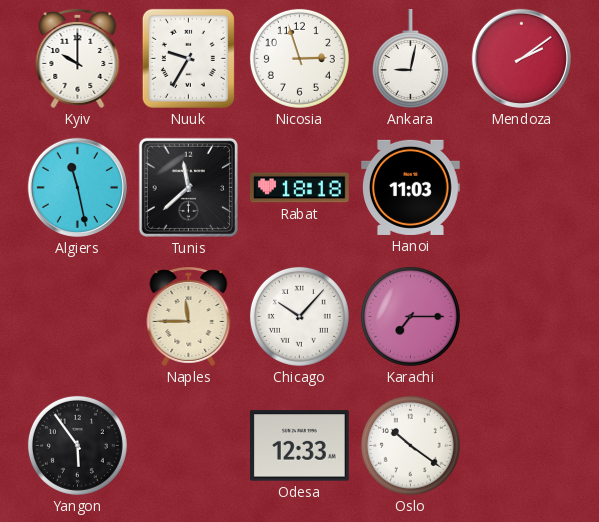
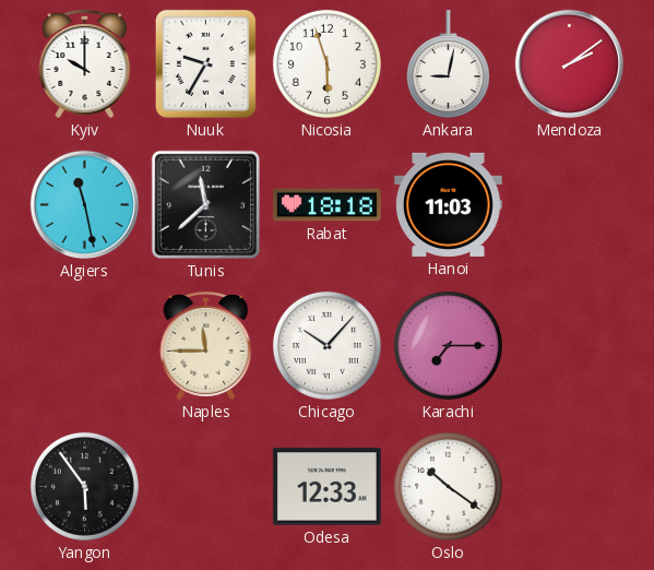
Nicosia: 2:57 -> 5:57
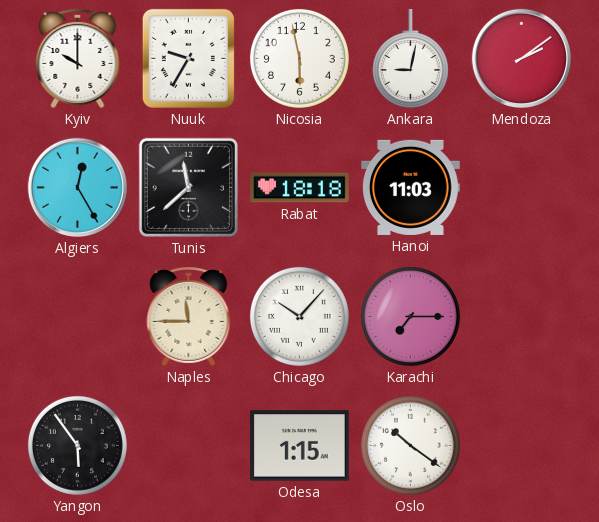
Nicosia: 5:57 -> 5:58
Algiers: 11:28 -> 12:25
Odesa: 12:33 -> 1:15
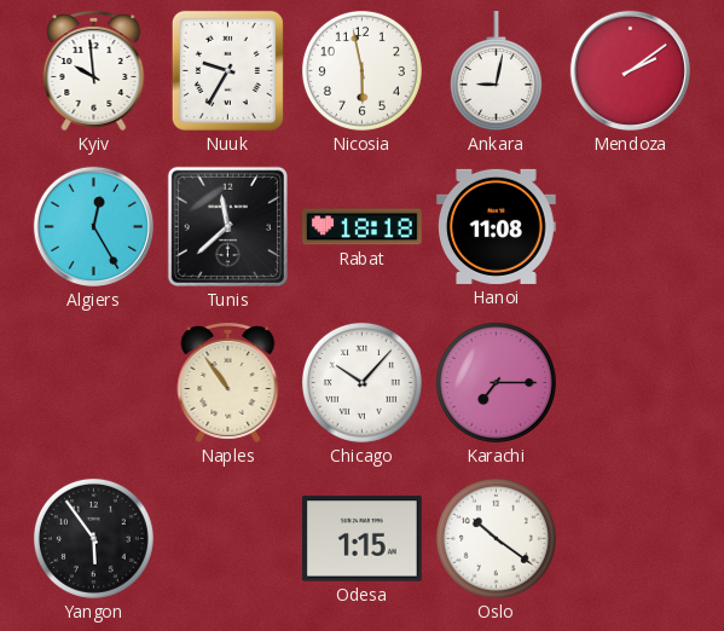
Kyiv: 10:00 -> 9:59
Hanoi: 11:03 -> 11:08
Naples: 11:45 -> 10:54
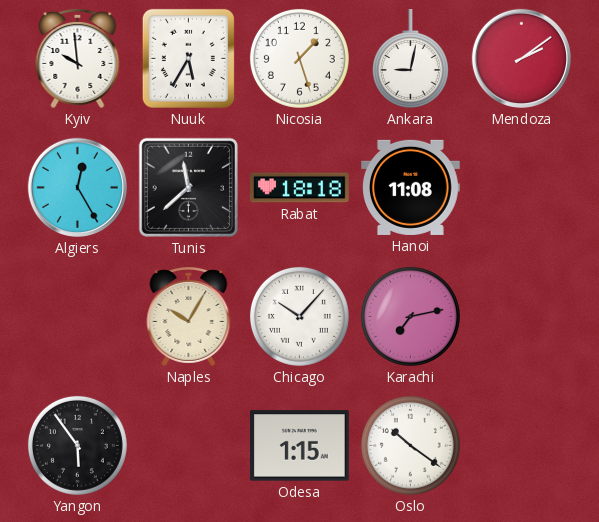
Nuuk: 9:35 -> 5:35
Nicosia: 5:58 -> 1:27
Naples: 10:54 -> 10:05
Karachi: 7:15 -> 7:13
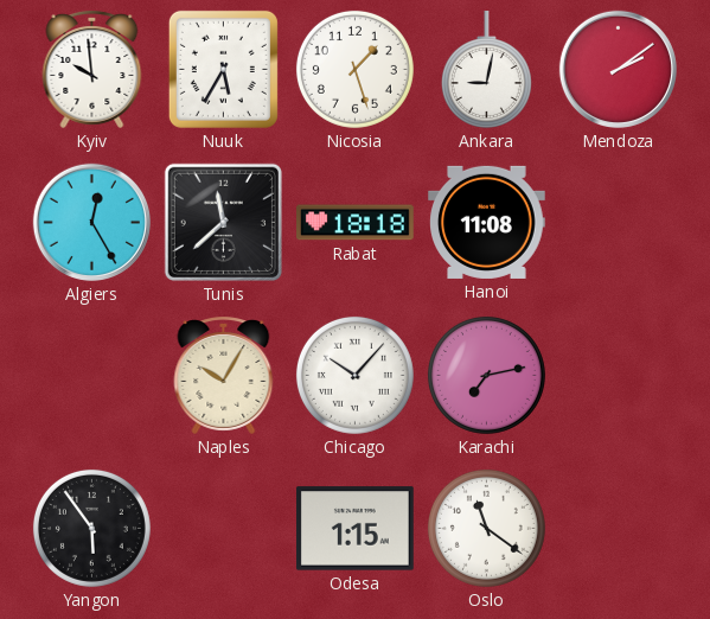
Oslo: 10:21 -> 11:21
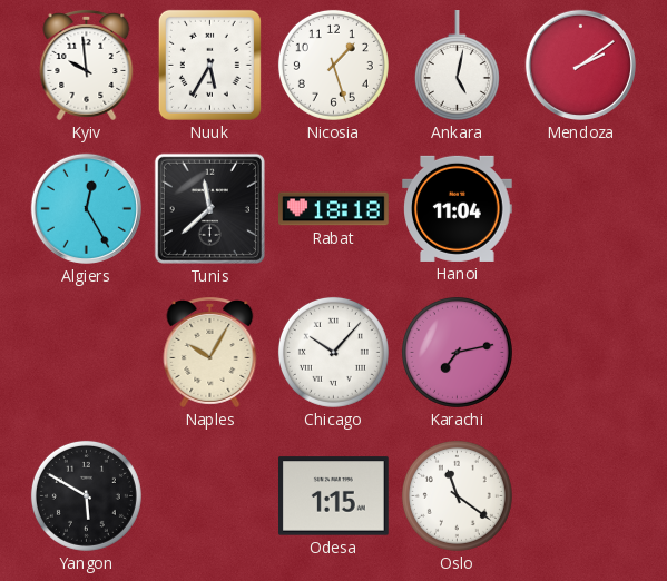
Ankara: 9:02 -> 5:02
Hanoi: 11:08 -> 11:04
Yangon: 5:54 -> 5:50
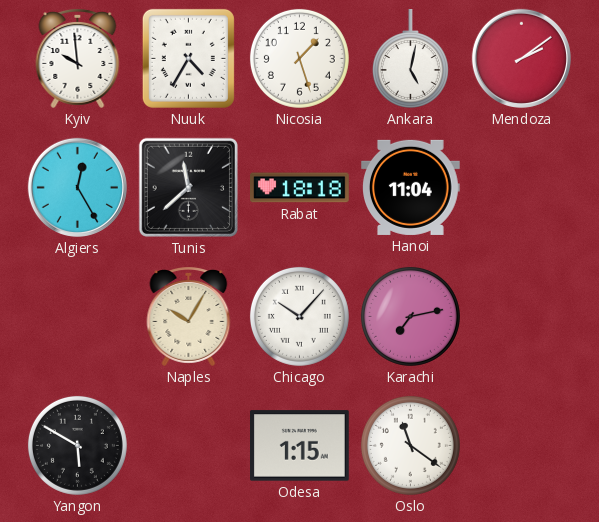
Nuuk: 5:35 -> 4:35
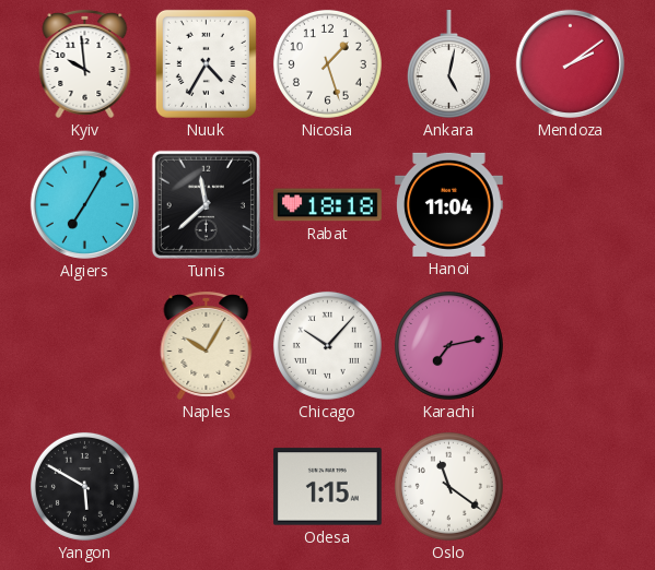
Algiers: 12:25 -> 7:05
